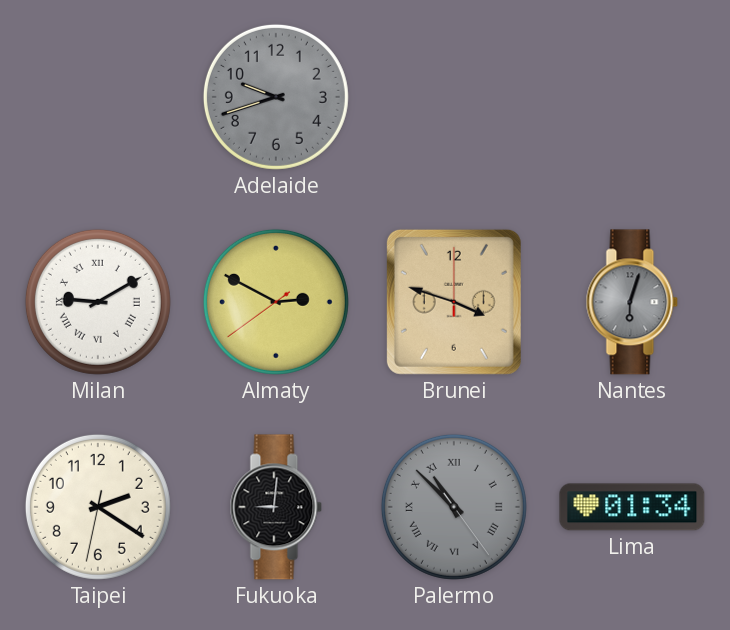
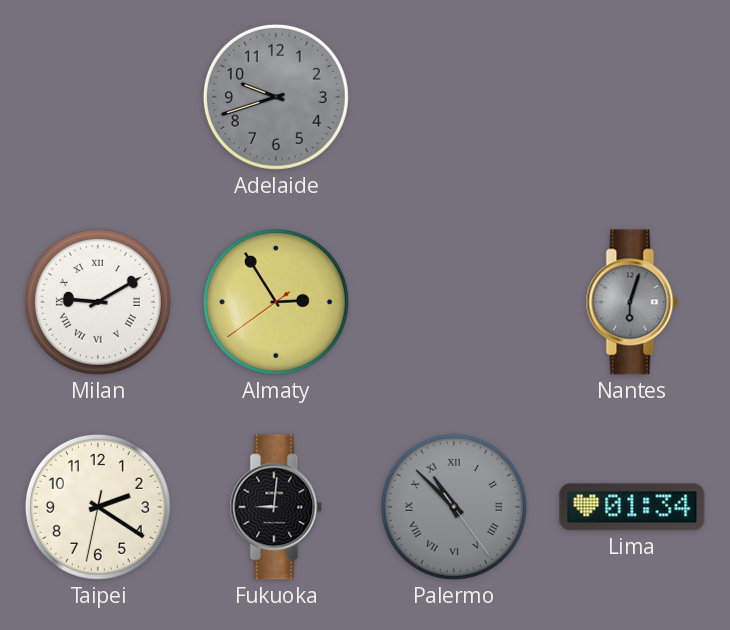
Almaty: 2:49 -> 2:54
Brunei: 3:48 -> none
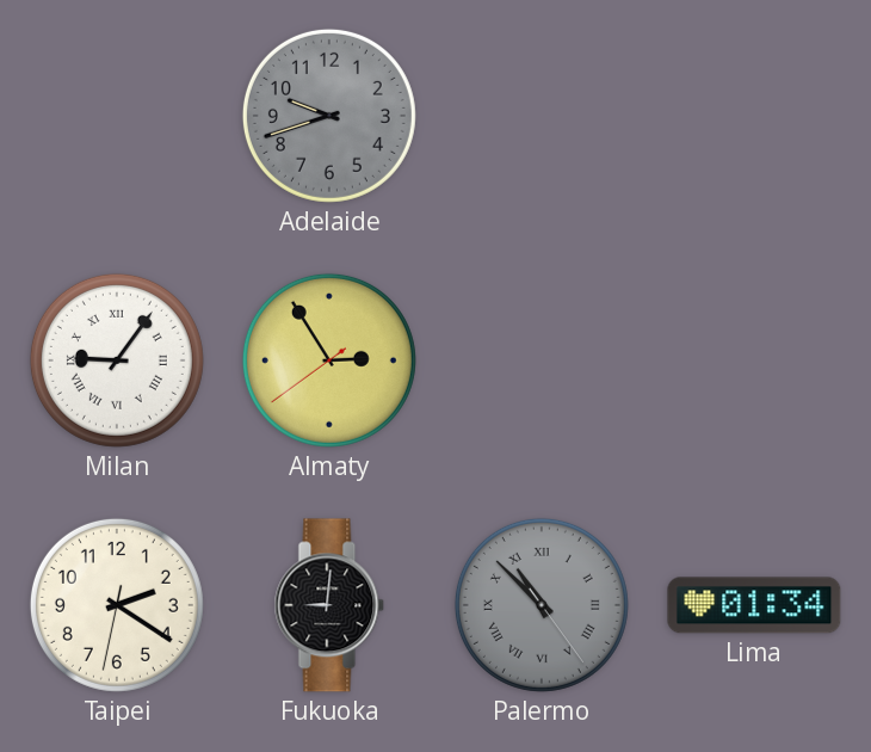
Milan: 9:10 -> 9:06
Nantes: 6:03 -> none
